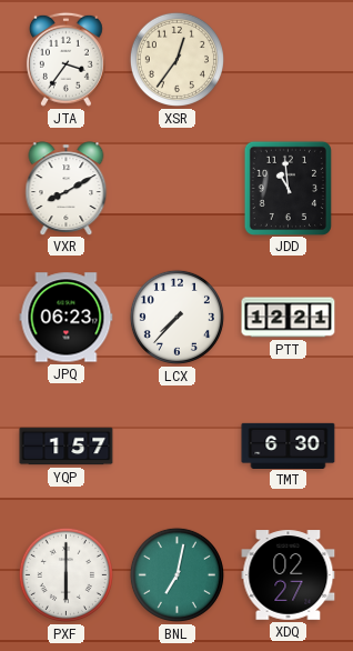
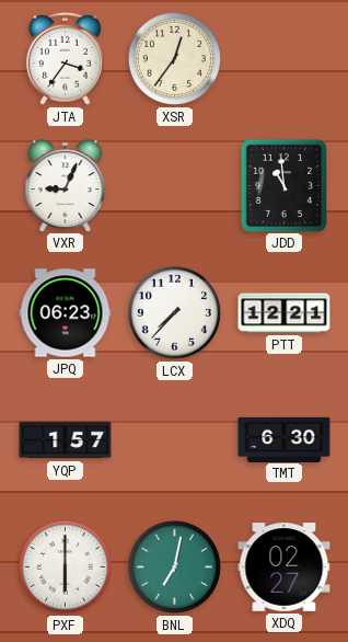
VXR: 8:10 -> 9:04
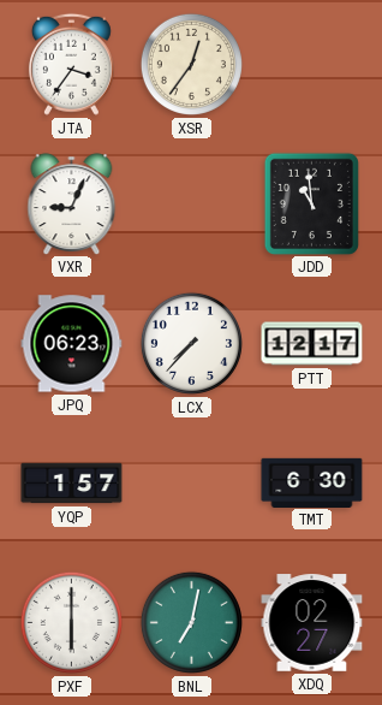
PTT: 12:21 -> 12:17
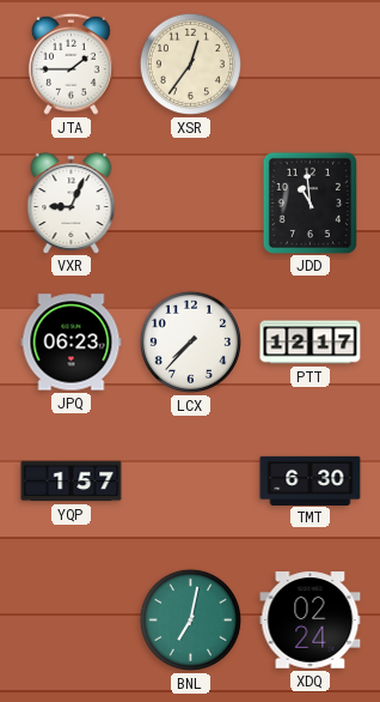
JTA: 3:36 -> 1:45
PXF: 6:00 -> none
XDQ: 02:27 -> 02:24
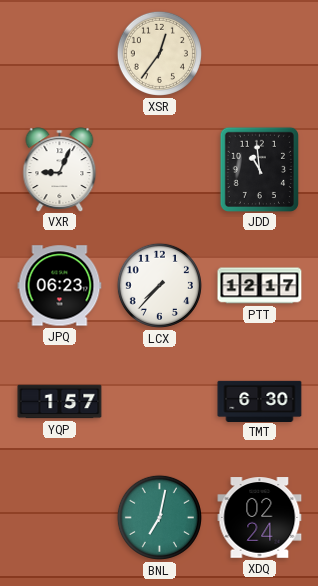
JTA: 1:45 -> none
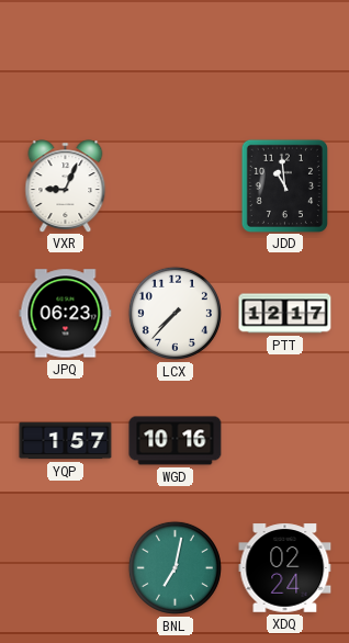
XSR: 12:36 -> none
WGD: none -> 10:16
TMT: 6:30 -> none
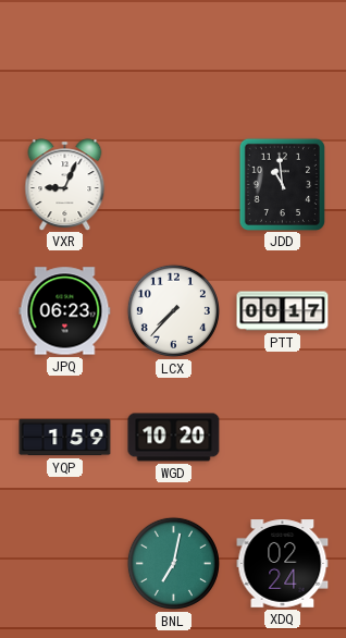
PTT: 12:17 -> 00:17
YQP: 1:57 -> 1:59
WGD: 10:16 -> 10:20
